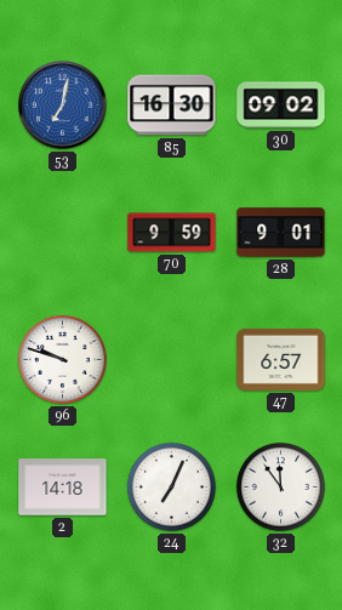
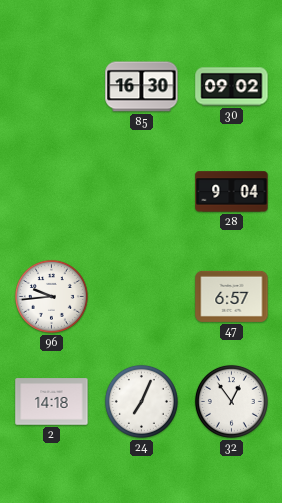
53: 7:02 -> none
70: 9:59 -> none
28: 9:01 -> 9:04
96: 9:48 -> 9:44
32: 11:54 -> 12:54
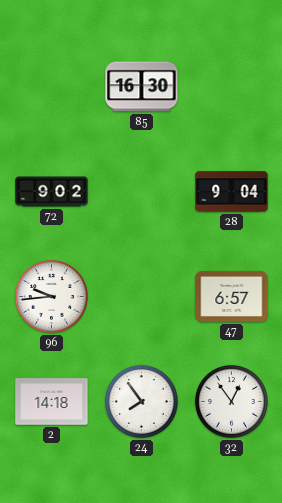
30: 09:02 -> none
72: none -> 9:02
24: 7:04 -> 7:54
